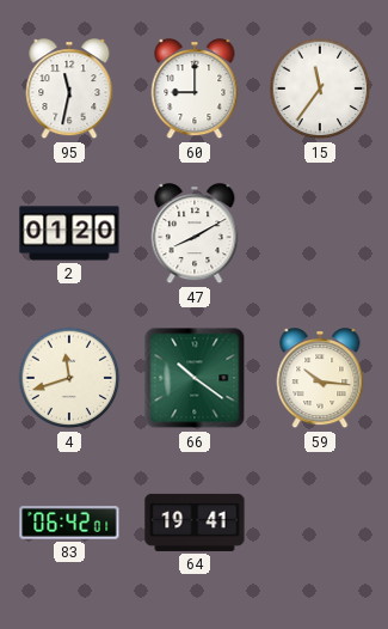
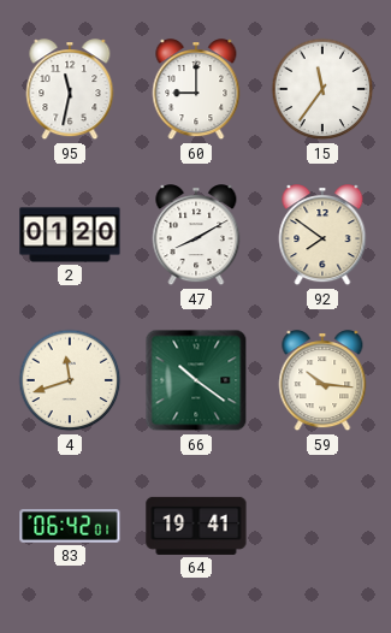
92: none -> 7:51
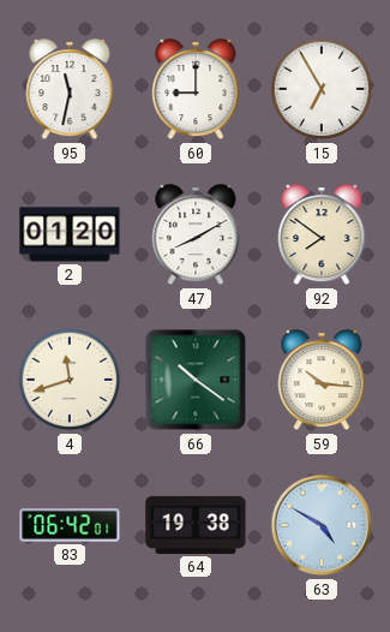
15: 11:36 -> 6:55
64: 19:41 -> 19:38
63: none -> 4:50
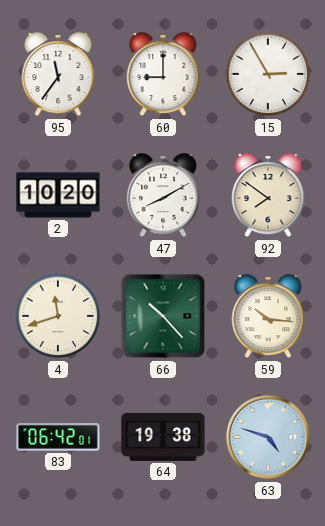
95: 11:32 -> 11:36
15: 6:55 -> 2:55
2: 01:20 -> 10:20
66: 10:21 -> 10:23
63: 4:50 -> 4:48
